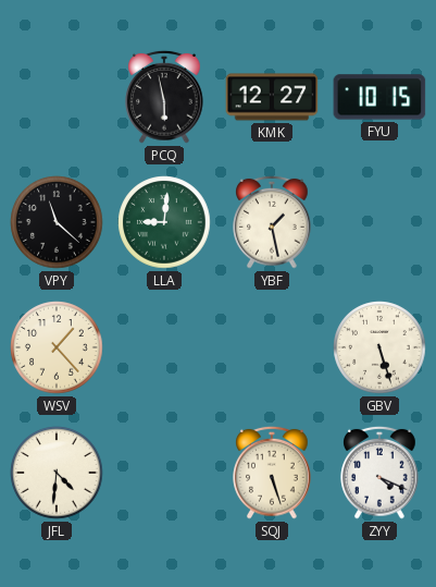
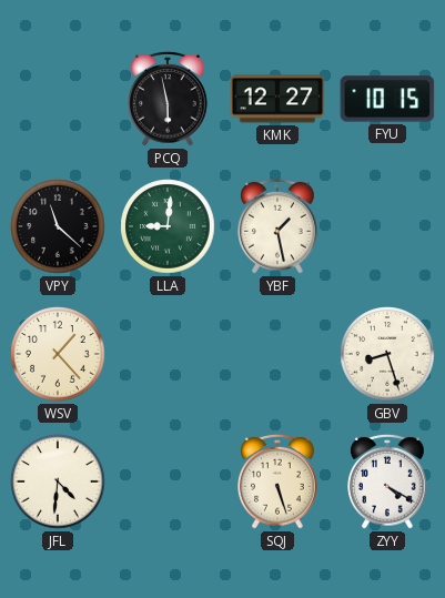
GBV: 5:27 -> 8:27
ZYY: 4:19 -> 4:20
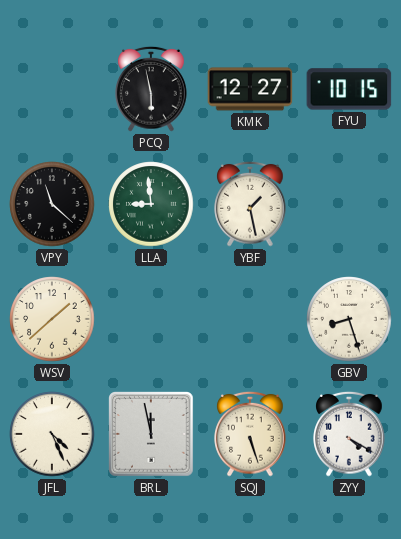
LLA: 9:01 -> 8:59
WSV: 1:23 -> 1:38
JFL: 4:31 -> 4:26
BRL: none -> 11:58
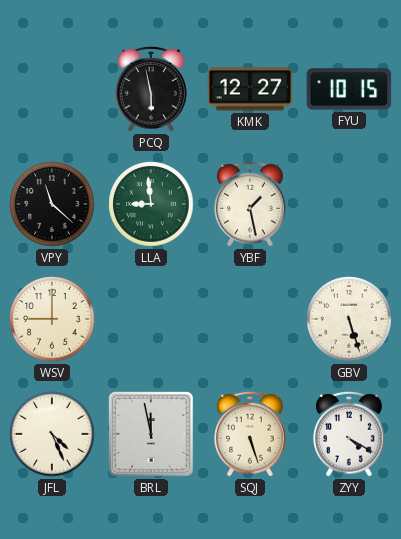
WSV: 1:38 -> 9:00
GBV: 8:27 -> 5:27
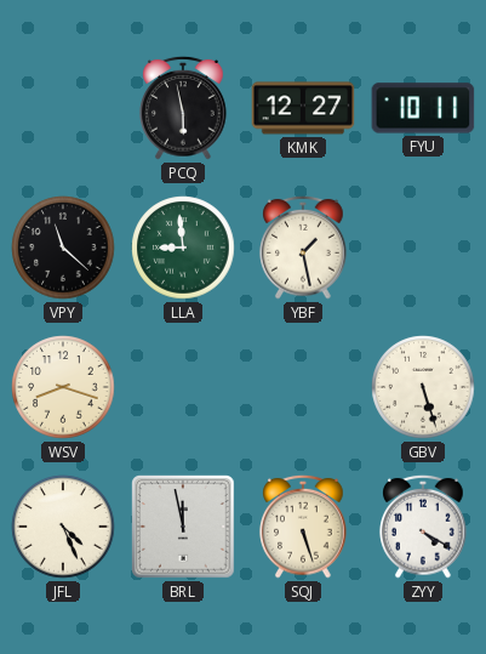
FYU: 10:15 -> 10:11
WSV: 9:00 -> 8:18
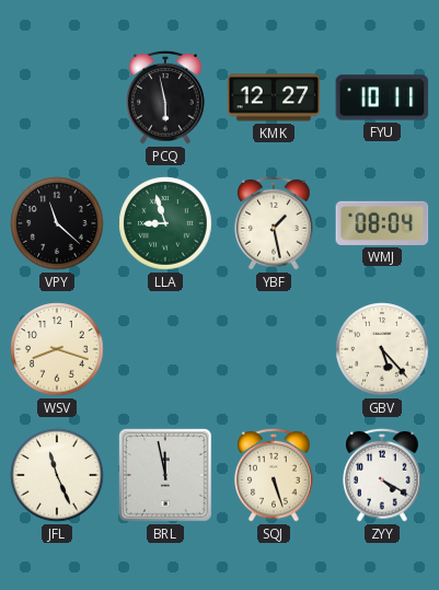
LLA: 8:59 -> 8:57
WMJ: none -> 08:04
GBV: 5:27 -> 5:23
JFL: 4:26 -> 11:26
